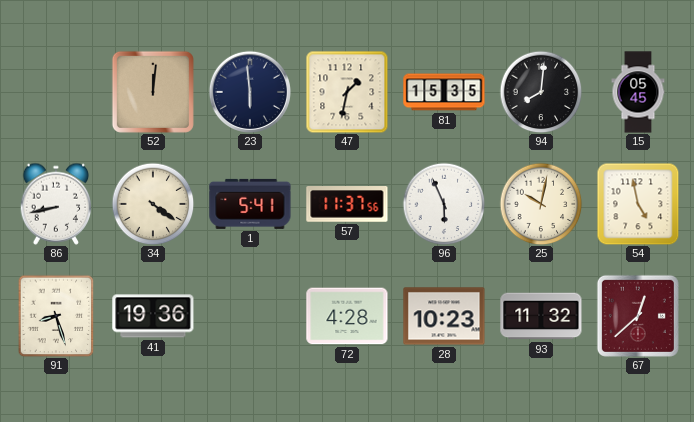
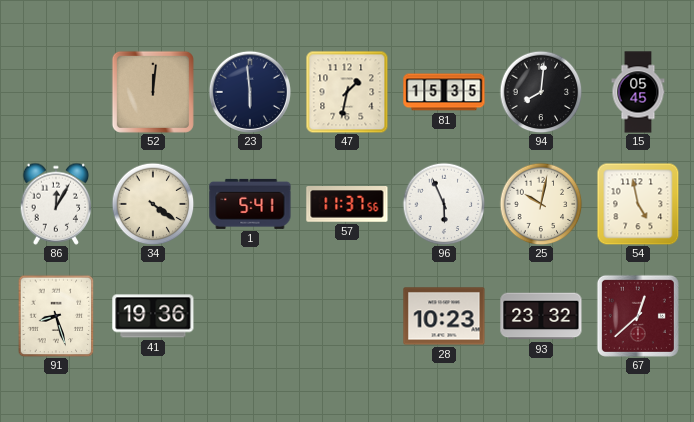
86: 8:43 -> 12:05
72: 4:28 -> none
93: 11:32 -> 23:32
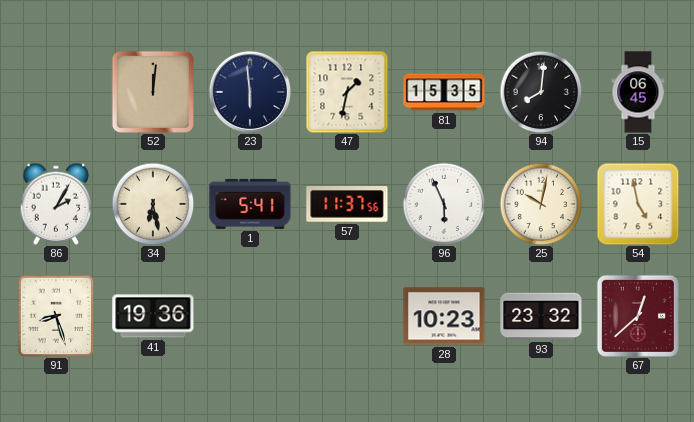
15: 05:45 -> 06:45
86: 12:05 -> 2:05
34: 4:21 -> 6:28
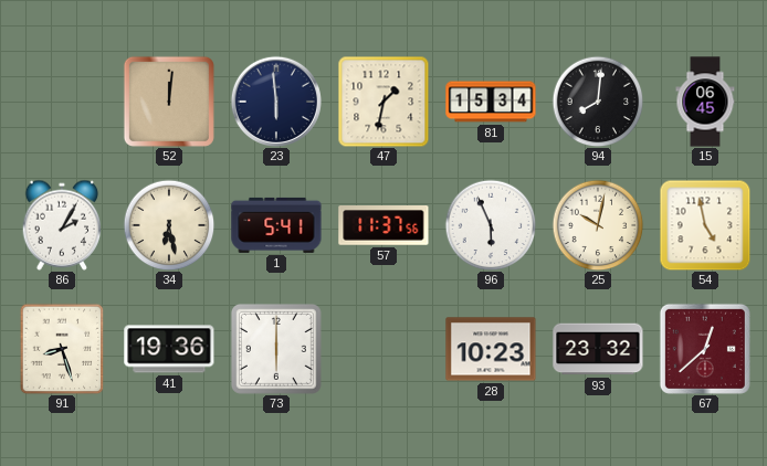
81: 15:35 -> 15:34
73: none -> 6:00
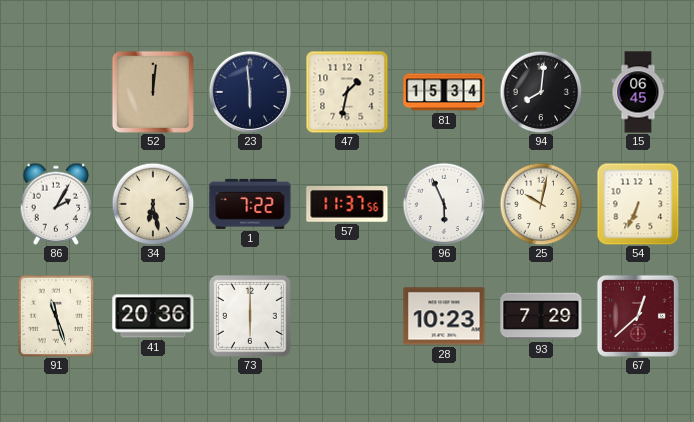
1: 5:41 -> 7:22
54: 4:58 -> 6:34
91: 8:27 -> 11:27
41: 19:36 -> 20:36
93: 23:32 -> 7:29
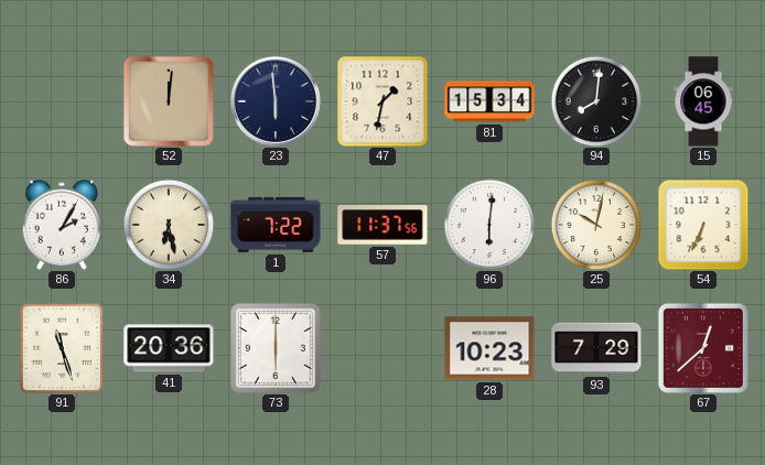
96: 5:56 -> 6:01
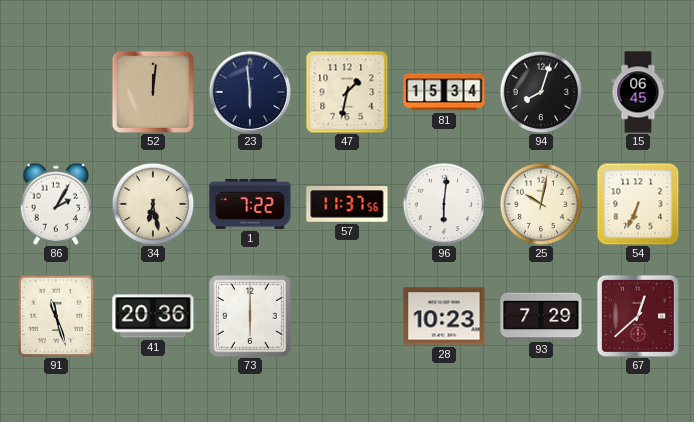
94: 8:01 -> 8:03
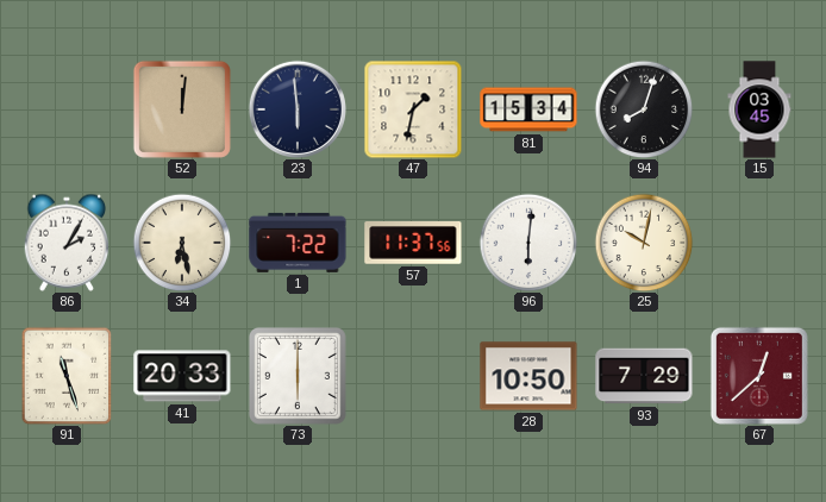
15: 06:45 -> 03:45
54: 6:34 -> none
41: 20:36 -> 20:33
28: 10:23 -> 10:50
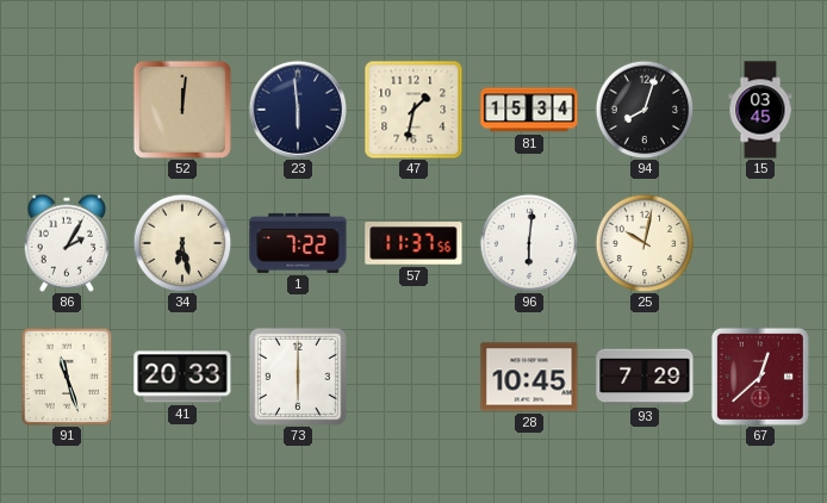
28: 10:50 -> 10:45
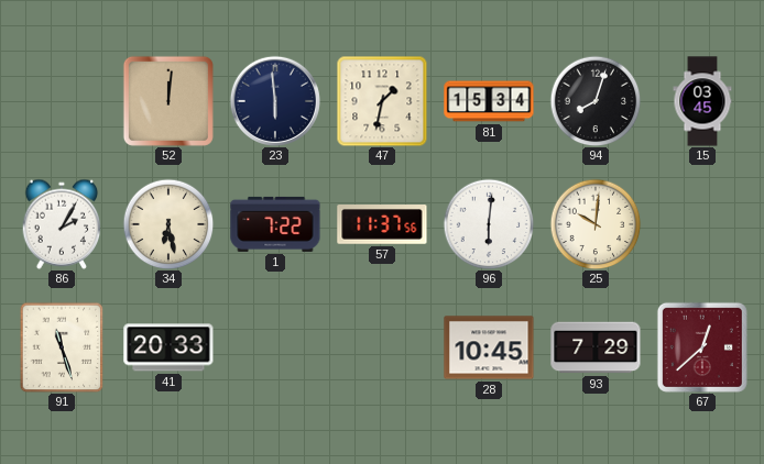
25: 10:02 -> 10:01
73: 6:00 -> none
